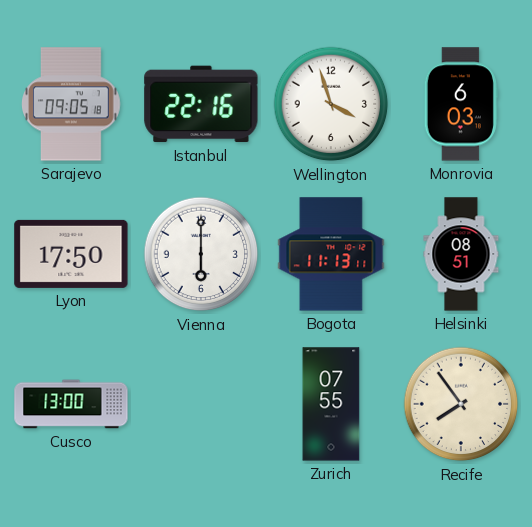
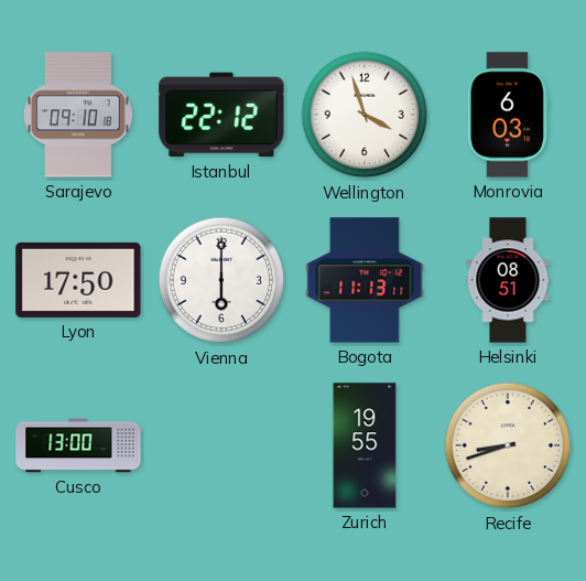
Sarajevo: 09:05 -> 09:10
Istanbul: 22:16 -> 22:12
Zurich: 07:55 -> 19:55
Recife: 7:54 -> 8:42
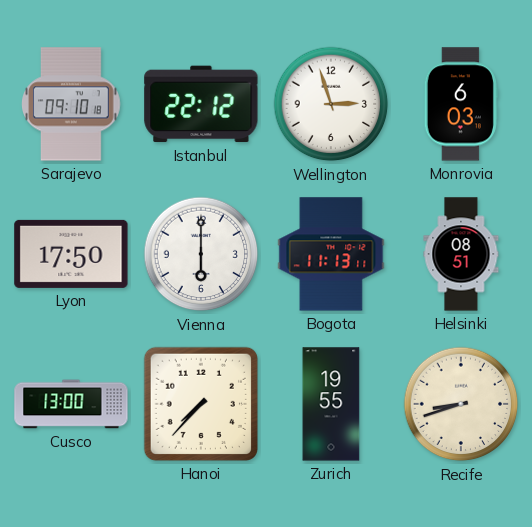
Wellington: 3:57 -> 2:57
Hanoi: none -> 7:37
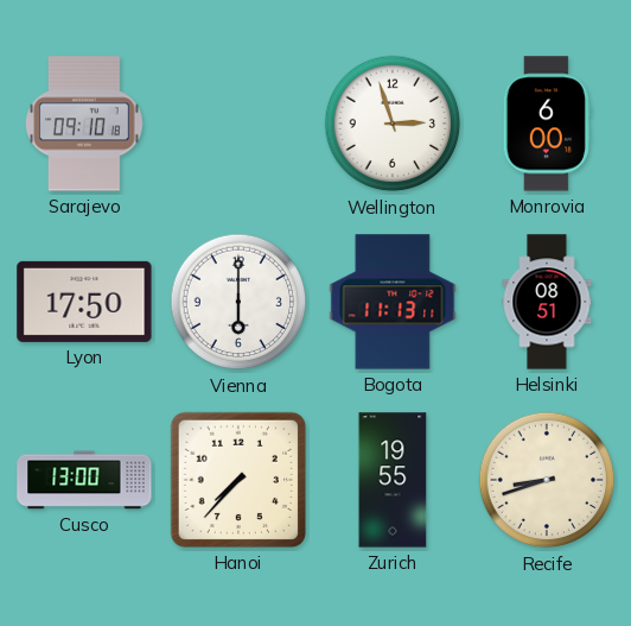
Istanbul: 22:12 -> none
Monrovia: 6:03 -> 6:00
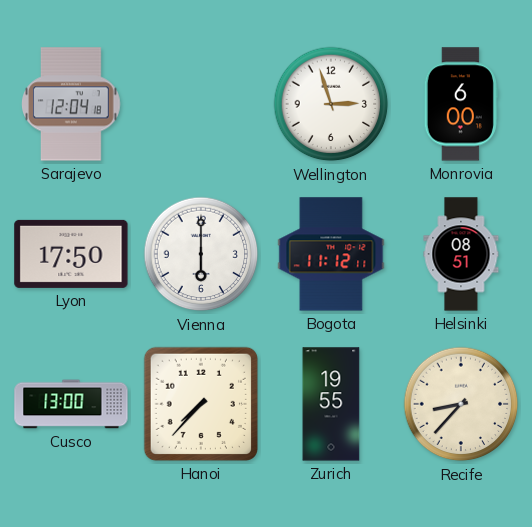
Sarajevo: 09:10 -> 12:04
Bogota: 11:13 -> 11:12
Recife: 8:42 -> 8:37
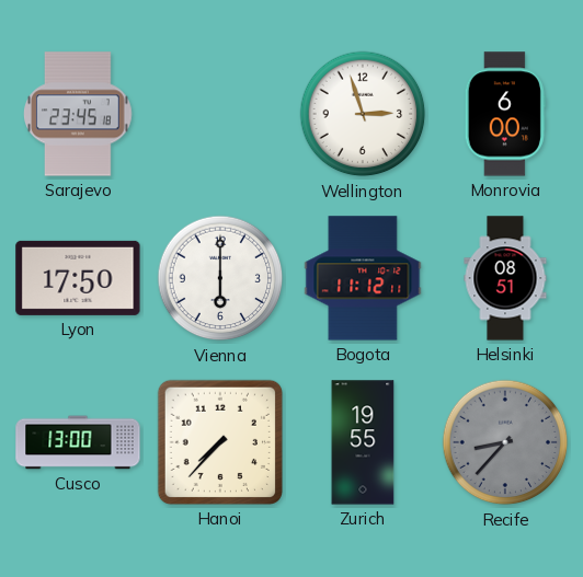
Sarajevo: 12:04 -> 23:45
Recife dial: cream -> grey
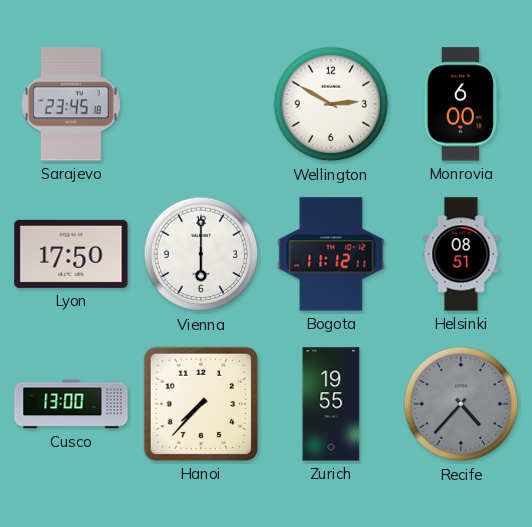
Wellington: 2:57 -> 2:50
Recife: 8:37 -> 4:37
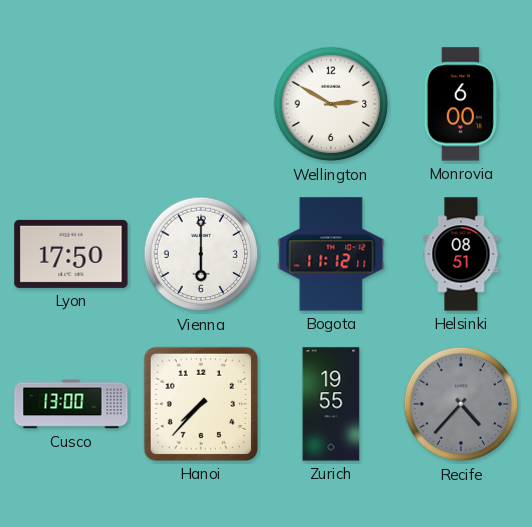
Sarajevo: 23:45 -> none
